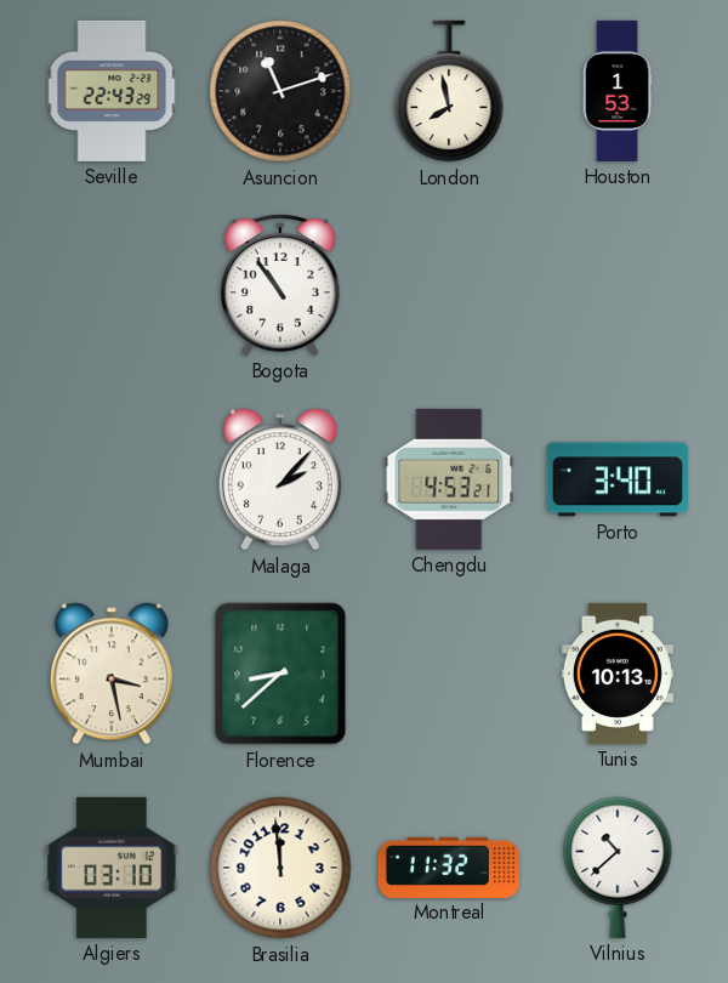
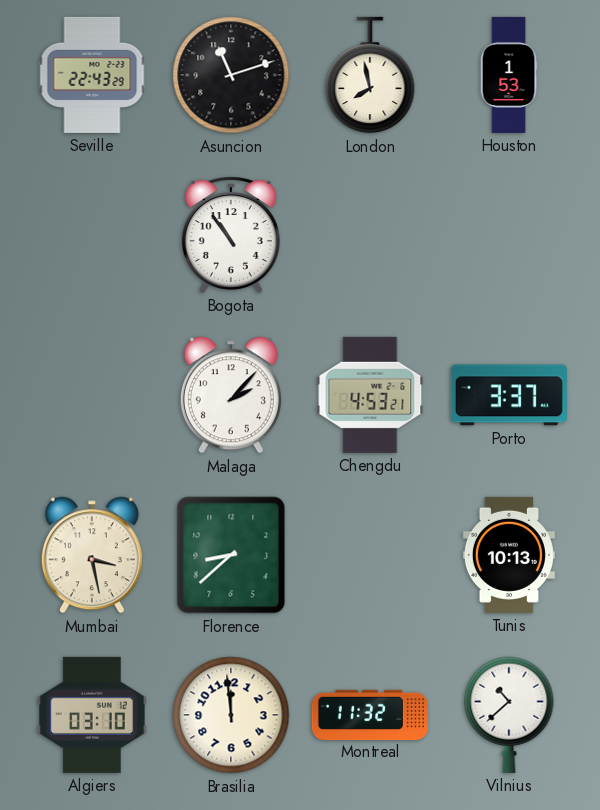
Porto: 3:40 -> 3:37
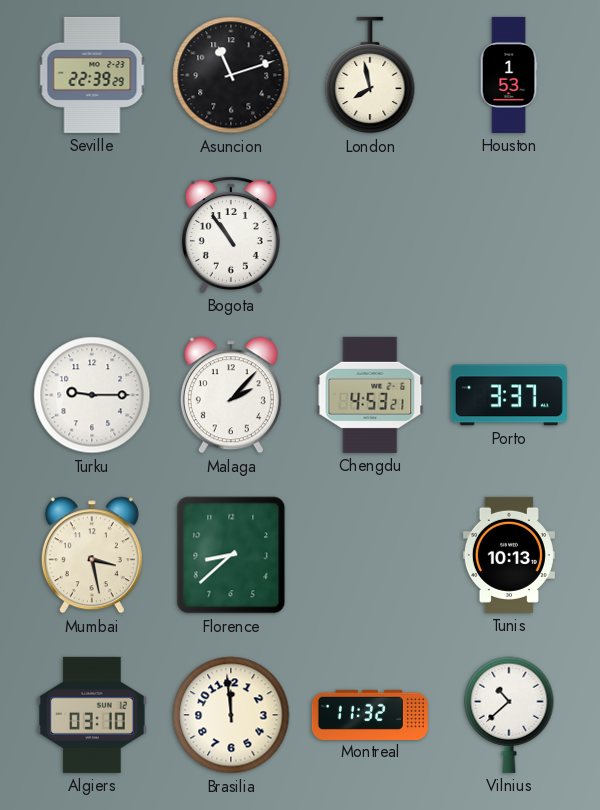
Seville: 22:43 -> 22:39
Turku: none -> 9:15
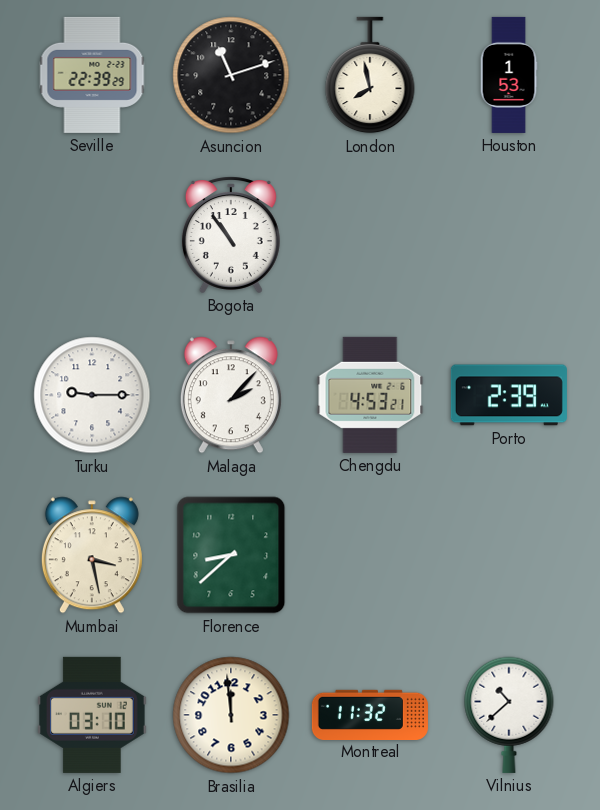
Porto: 3:37 -> 2:39
Tunis: 10:13 -> none
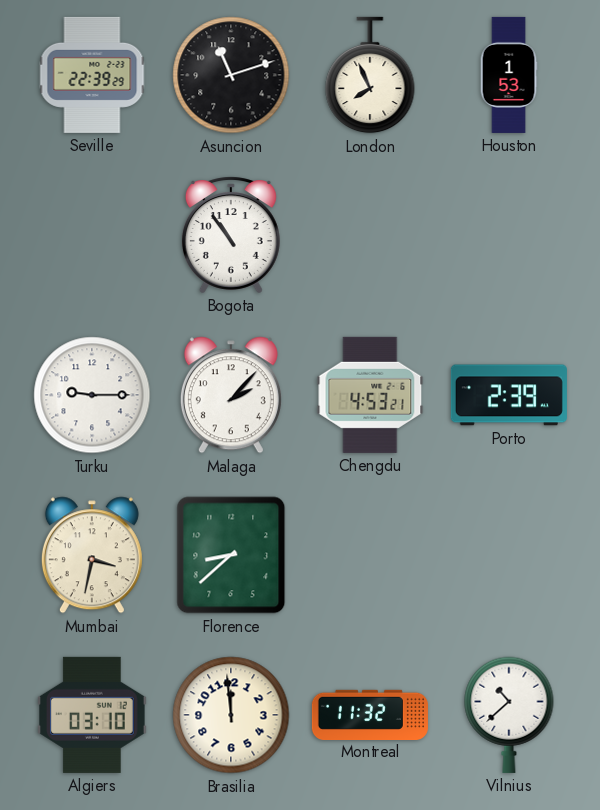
London: 7:58 -> 7:56
Mumbai: 3:28 -> 3:32
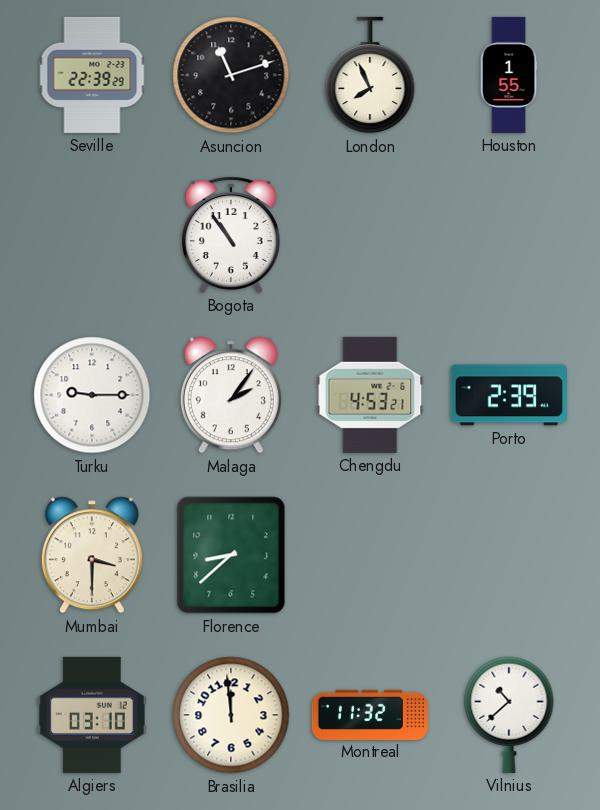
Houston: 1:53 -> 1:55
Malaga: 2:07 -> 2:06
Mumbai: 3:32 -> 3:30
